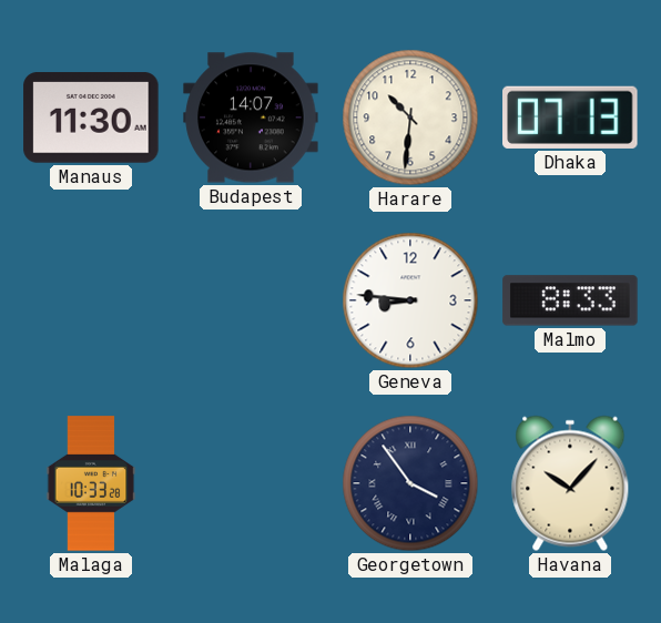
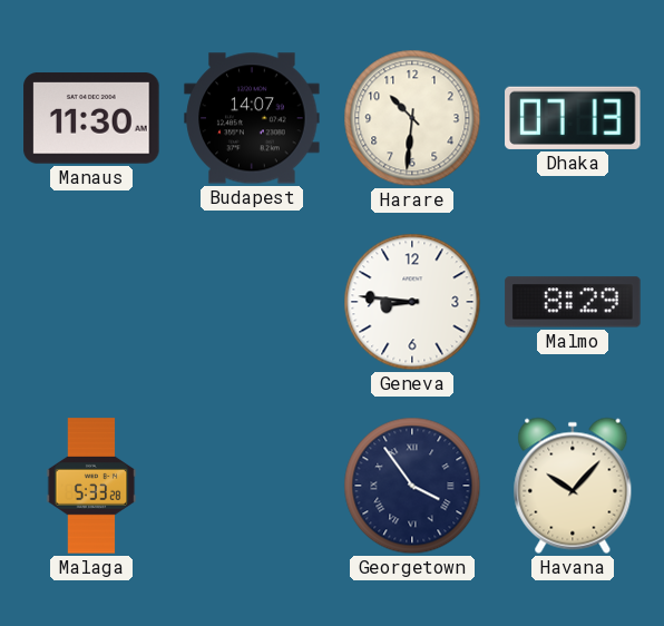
Malmo: 8:33 -> 8:29
Malaga: 10:33 -> 5:33
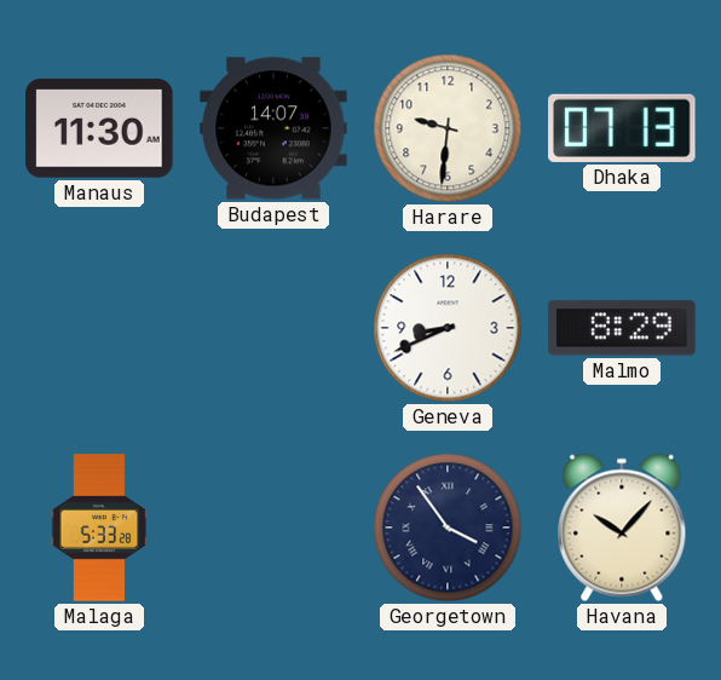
Harare: 10:31 -> 9:31
Geneva: 8:46 -> 8:41
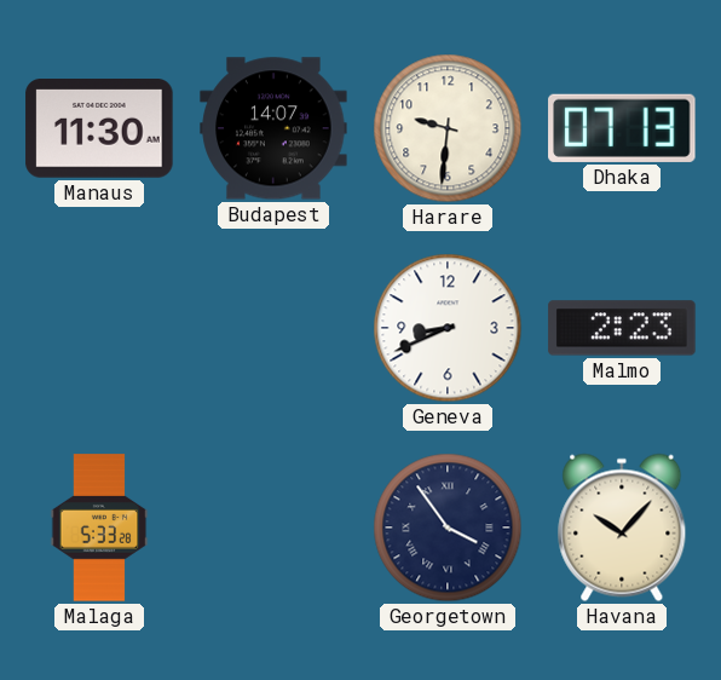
Malmo: 8:29 -> 2:23
